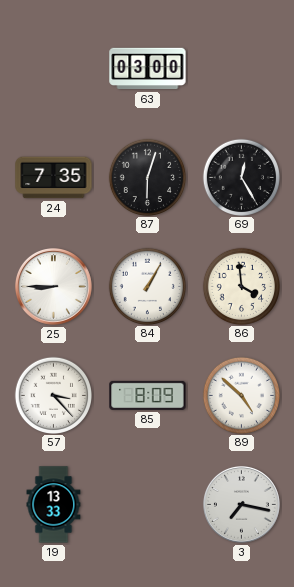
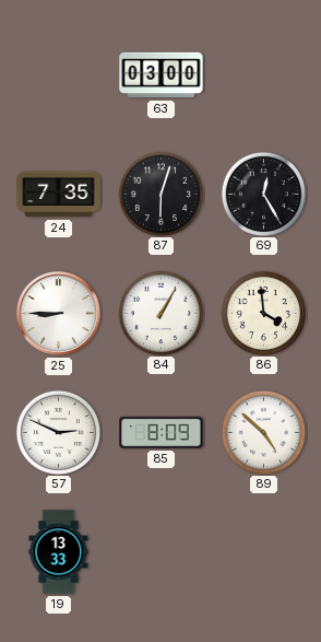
57: 3:23 -> 2:49
3: 7:17 -> none
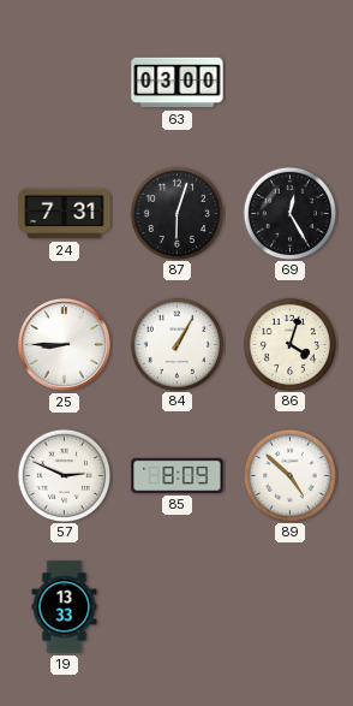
24: 7:35 -> 7:31
86: 3:59 -> 4:03
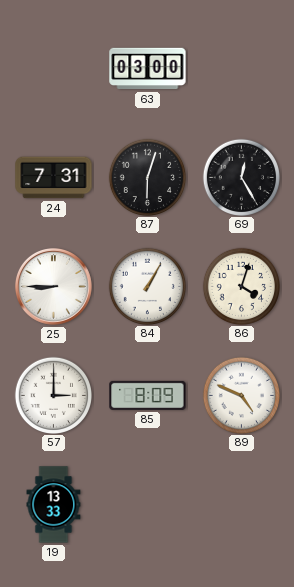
57: 2:49 -> 3:00
89: 4:52 -> 4:49
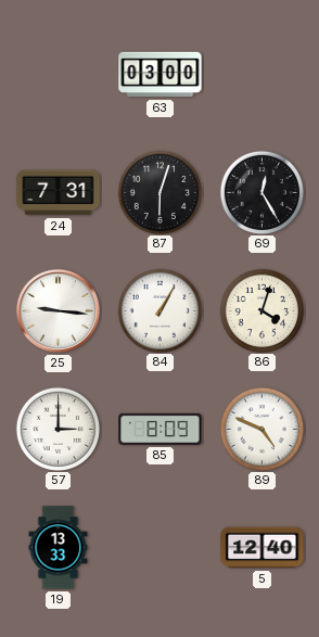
25: 8:45 -> 9:16
5: none -> 12:40
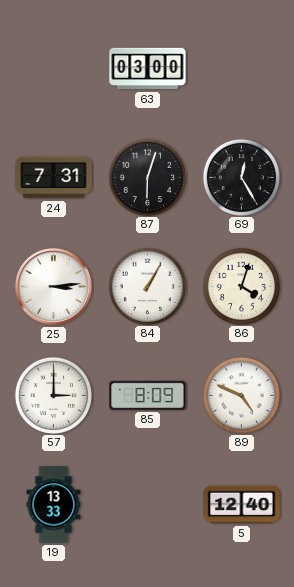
25: 9:16 -> 3:14
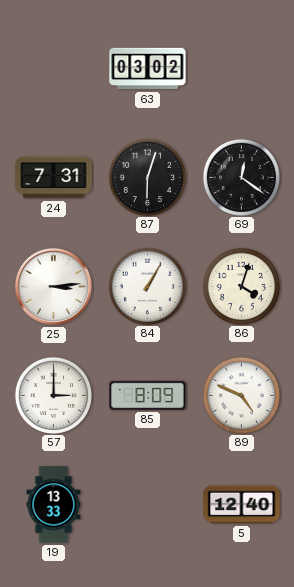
63: 03:00 -> 03:02
69: 12:25 -> 12:21
